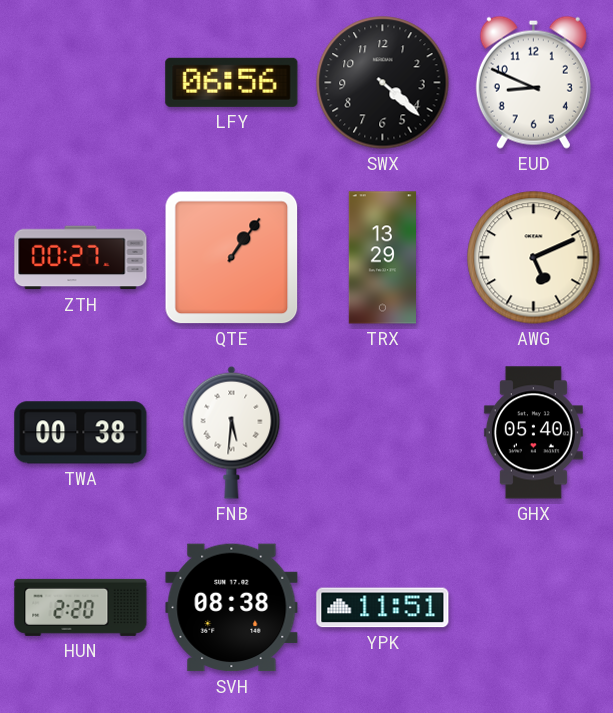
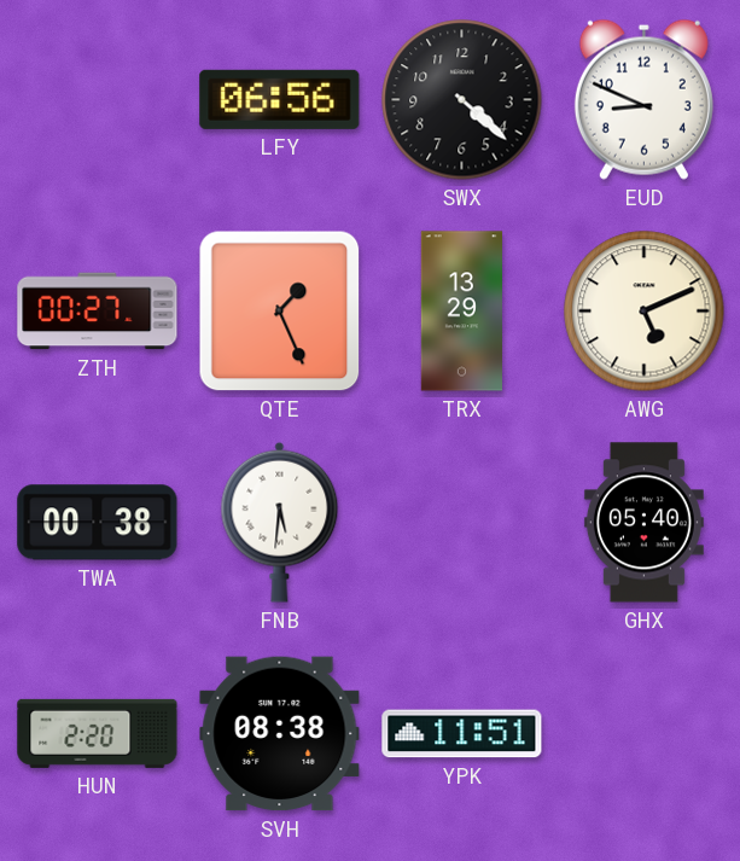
QTE: 1:06 -> 1:26
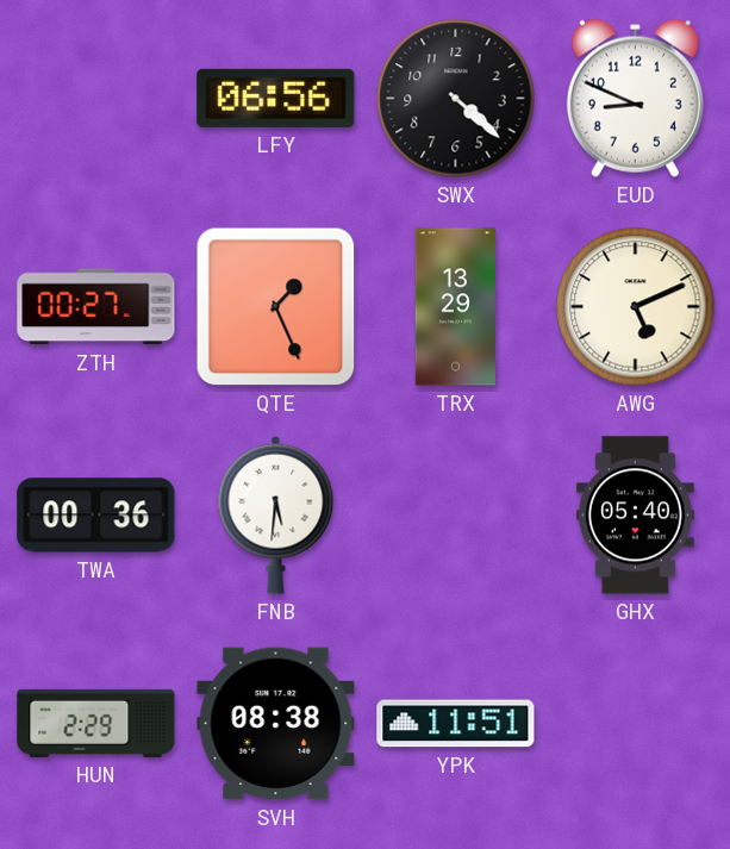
TWA: 00:38 -> 00:36
HUN: 2:20 -> 2:29
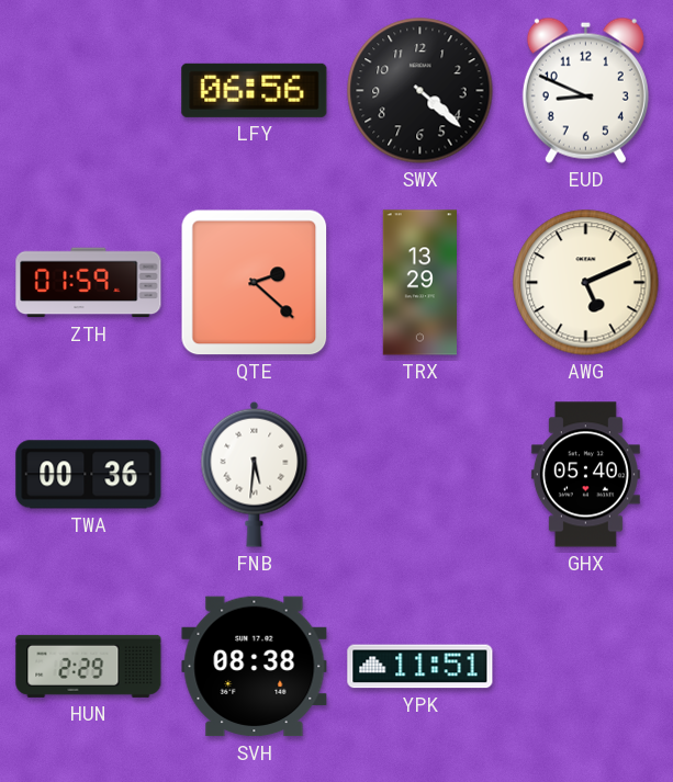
ZTH: 00:27 -> 01:59
QTE: 1:26 -> 2:22
